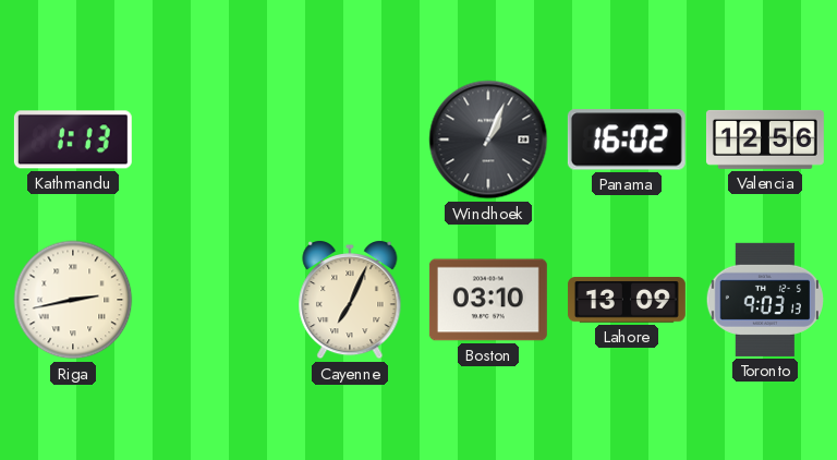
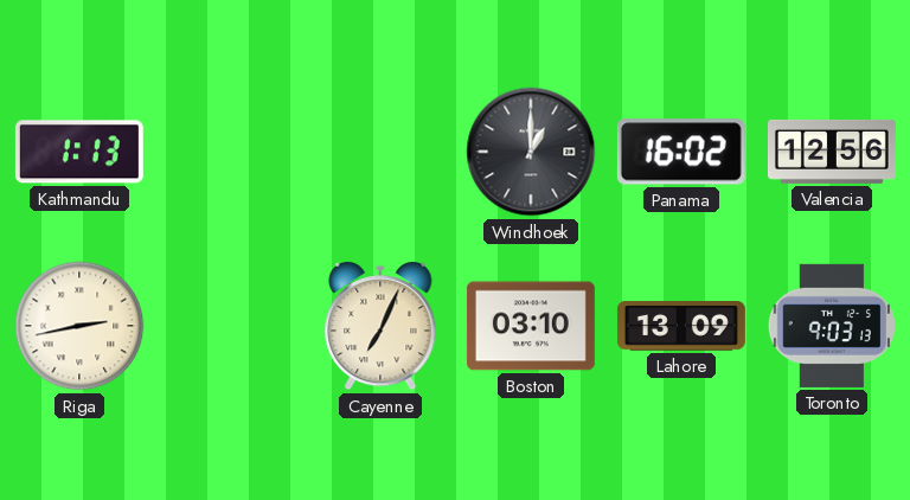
Windhoek: 1:04 -> 1:00
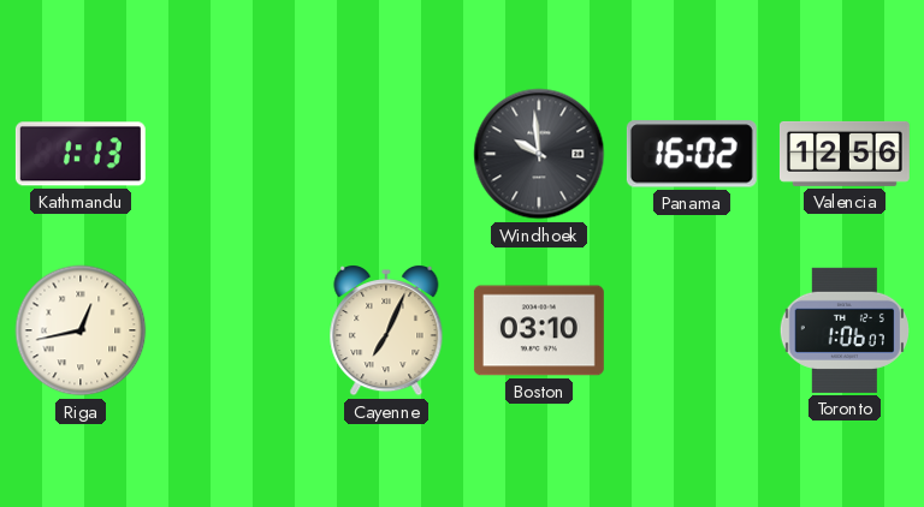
Windhoek: 1:00 -> 9:59
Riga: 2:43 -> 12:43
Lahore: 13:09 -> none
Toronto: 9:03 -> 1:06
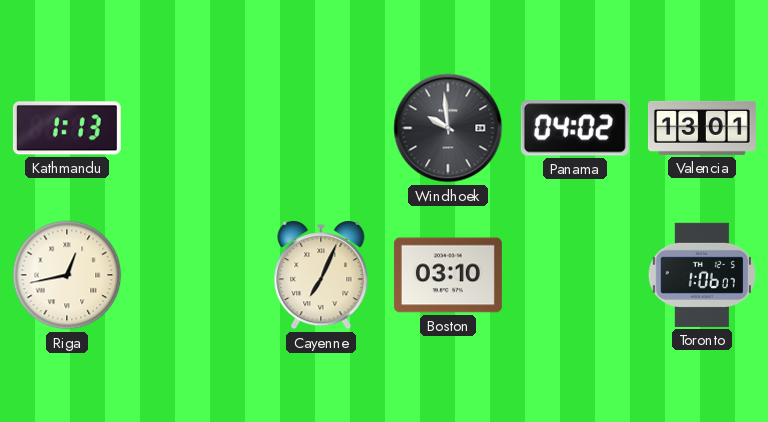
Panama: 16:02 -> 04:02
Valencia: 12:56 -> 13:01
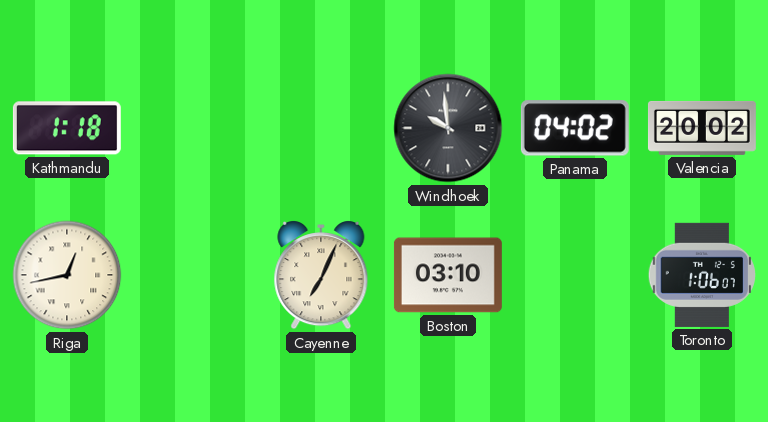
Kathmandu: 1:13 -> 1:18
Valencia: 13:01 -> 20:02
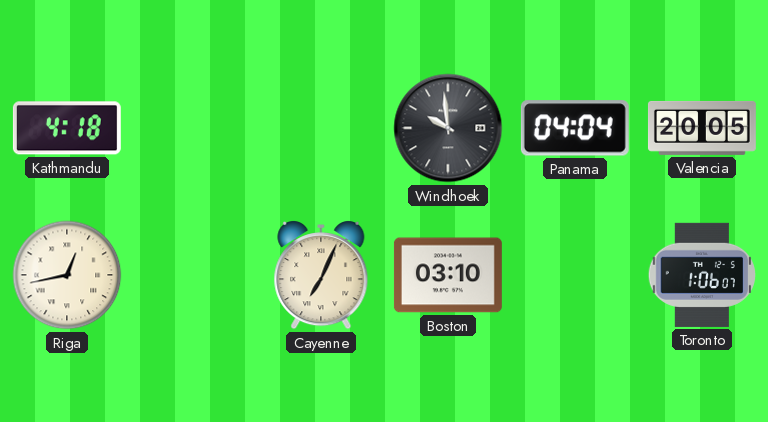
Kathmandu: 1:18 -> 4:18
Panama: 04:02 -> 04:04
Valencia: 20:02 -> 20:05
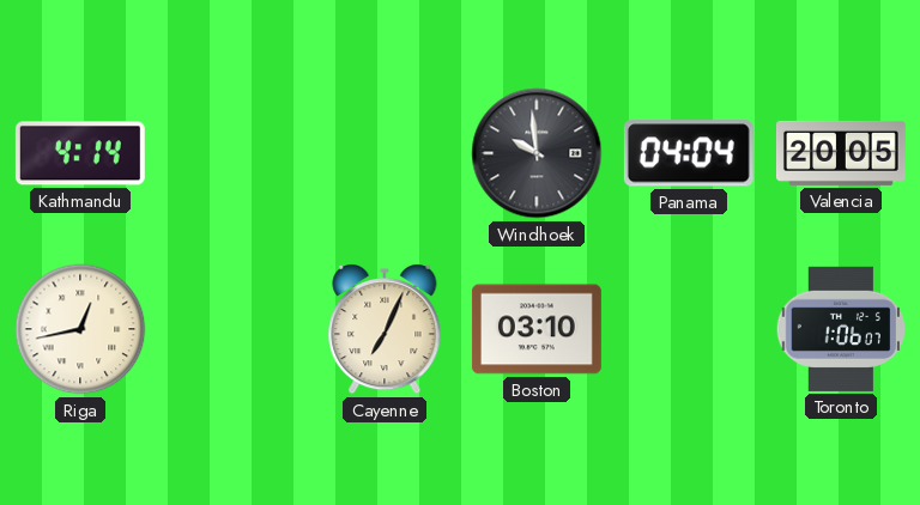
Kathmandu: 4:18 -> 4:14
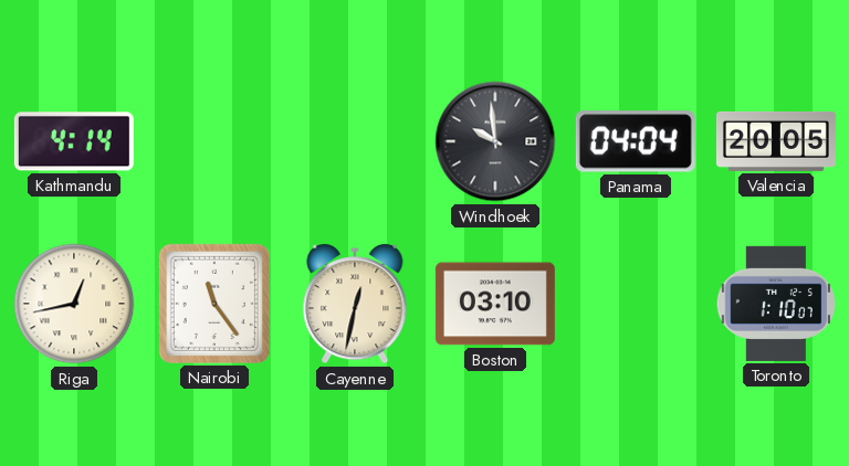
Nairobi: none -> 11:24
Cayenne: 7:04 -> 12:32
Toronto: 1:06 -> 1:10
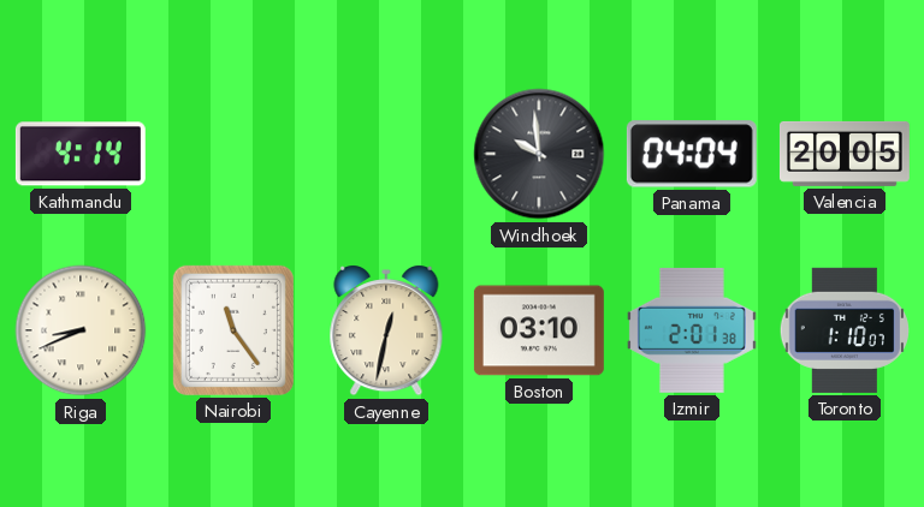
Riga: 12:43 -> 8:41
Izmir: none -> 2:01
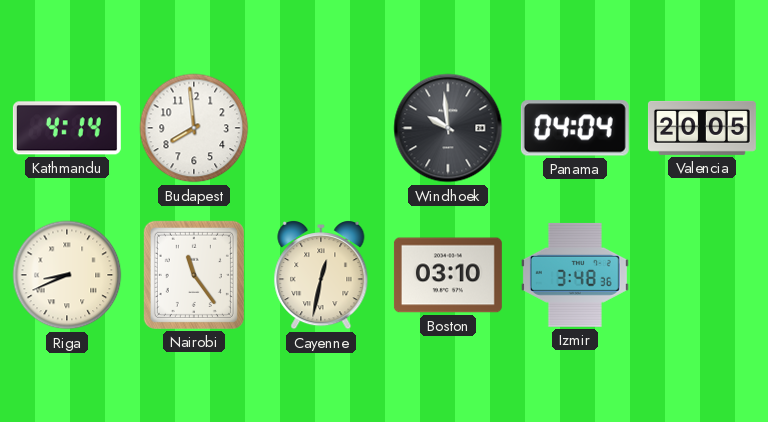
Budapest: none -> 7:59
Izmir: 2:01 -> 3:48
Toronto: 1:10 -> none
